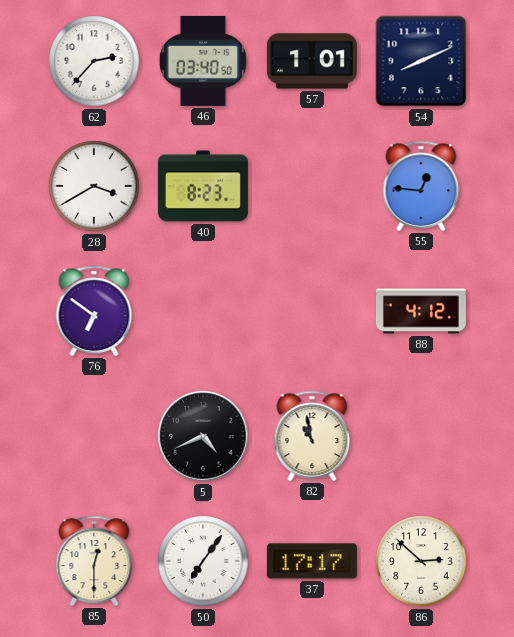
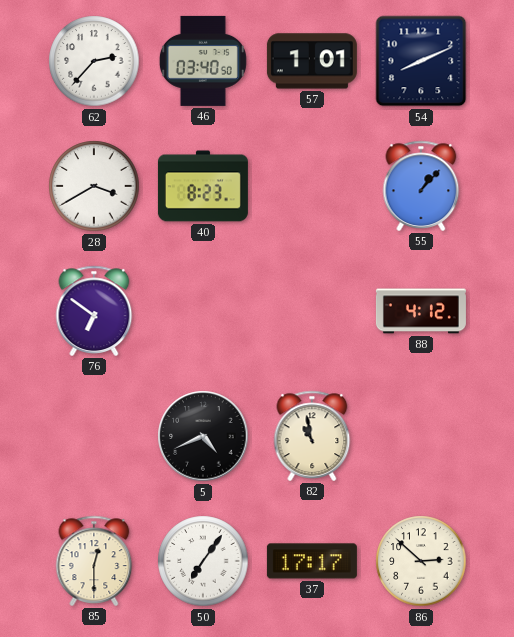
55: 12:46 -> 1:07
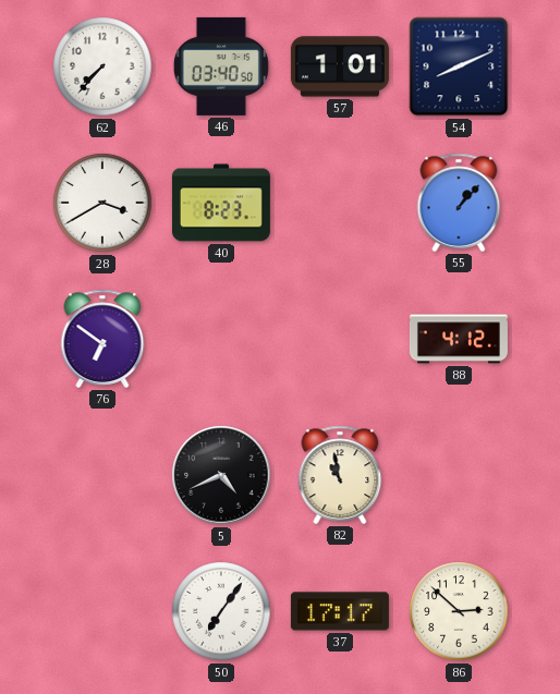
62: 2:37 -> 7:37
85: 12:30 -> none
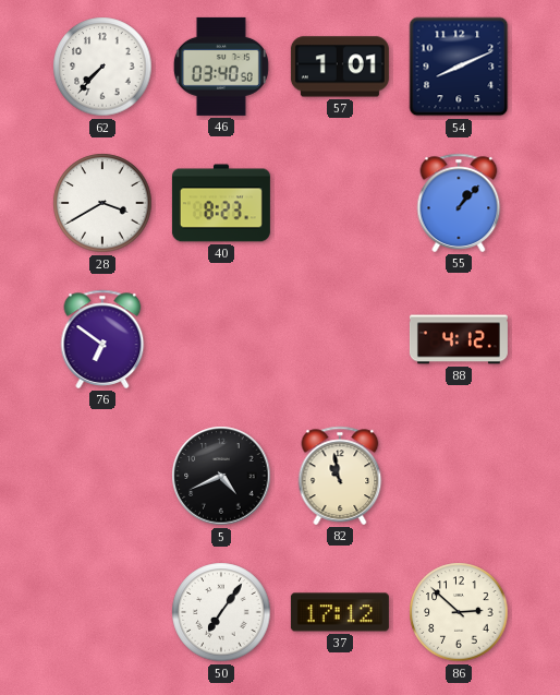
37: 17:17 -> 17:12
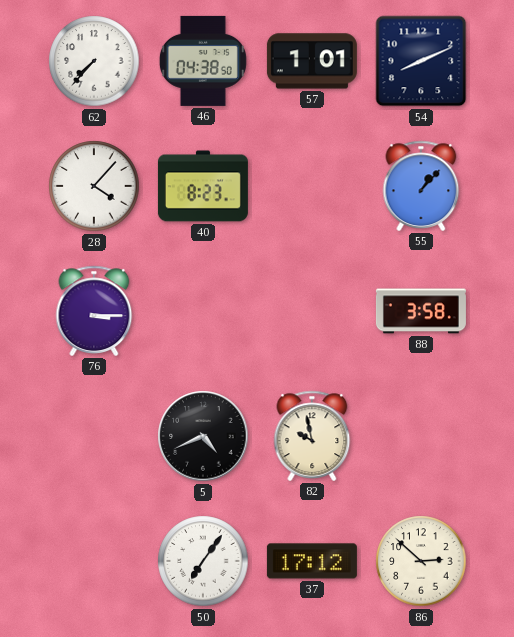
46: 03:40 -> 04:38
28: 3:40 -> 4:07
76: 6:51 -> 3:15
88: 4:12 -> 3:58
82: 10:58 -> 9:58
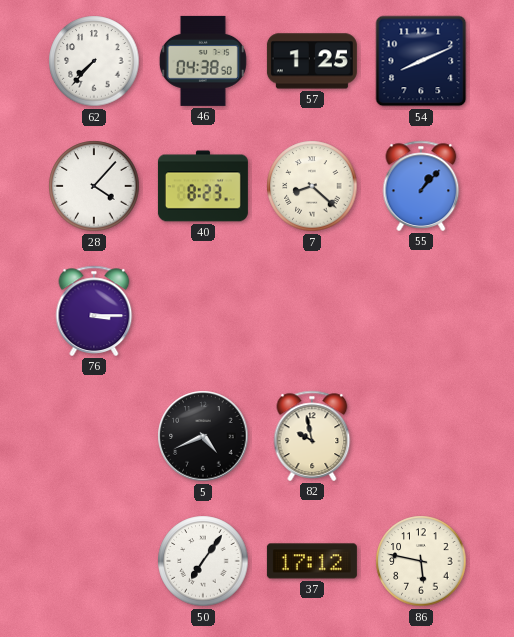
57: 1:01 -> 1:25
7: none -> 8:22
88: 3:58 -> none
86: 2:52 -> 5:47
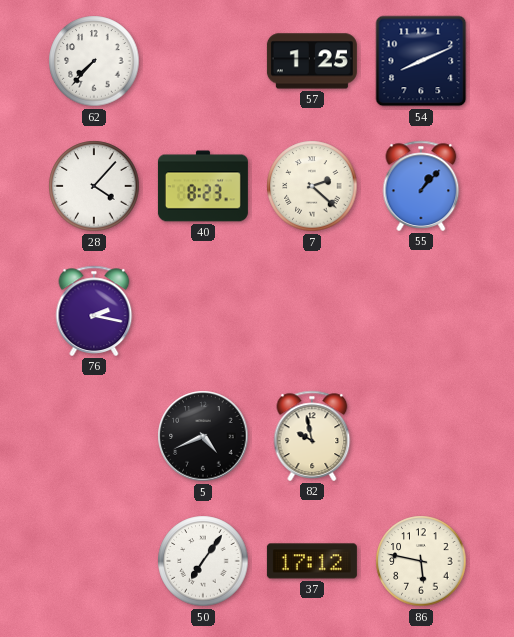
46: 04:38 -> none
7: 8:22 -> 2:22
76: 3:15 -> 2:17
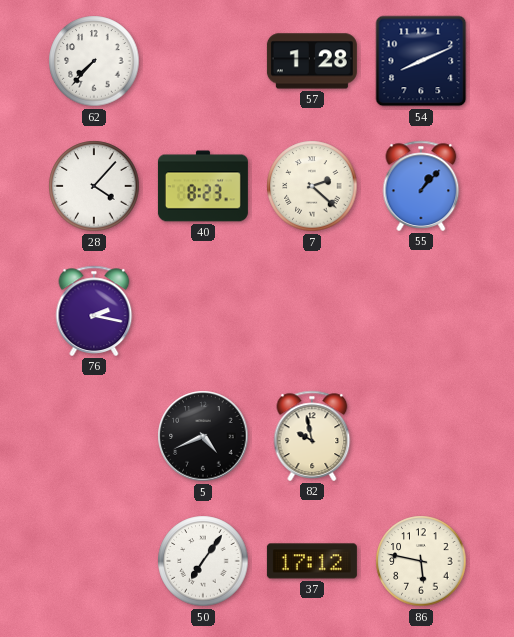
57: 1:25 -> 1:28
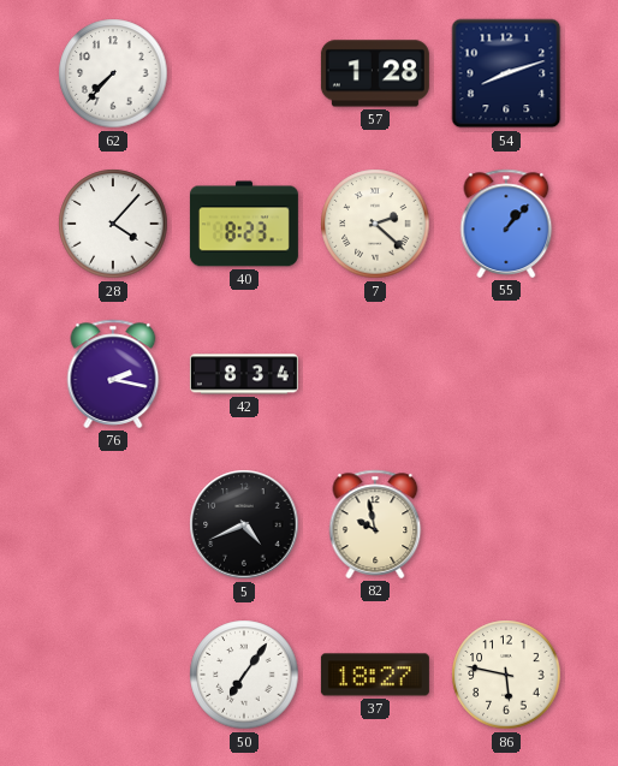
54: 8:11 -> 8:12
42: none -> 8:34
37: 17:12 -> 18:27
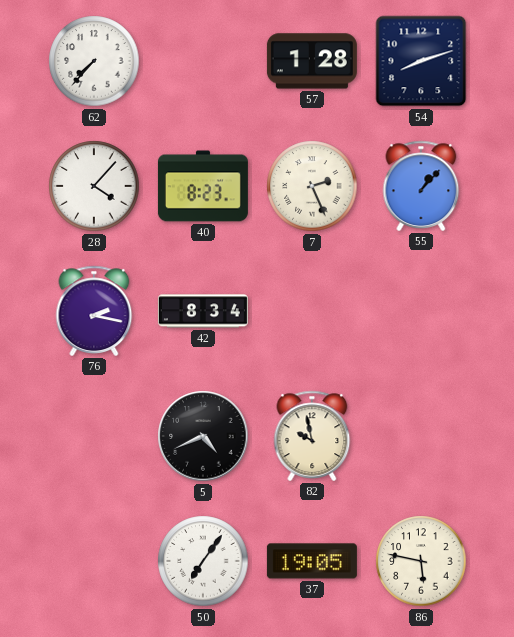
7: 2:22 -> 2:26
37: 18:27 -> 19:05
